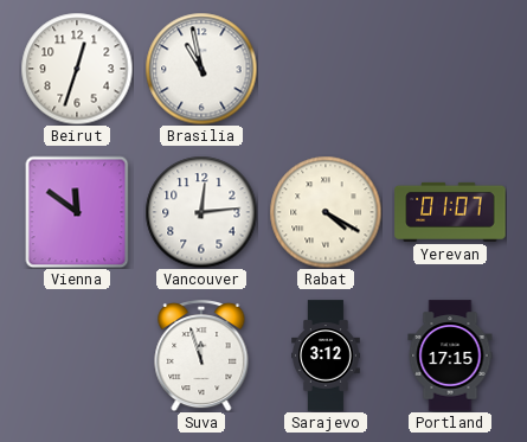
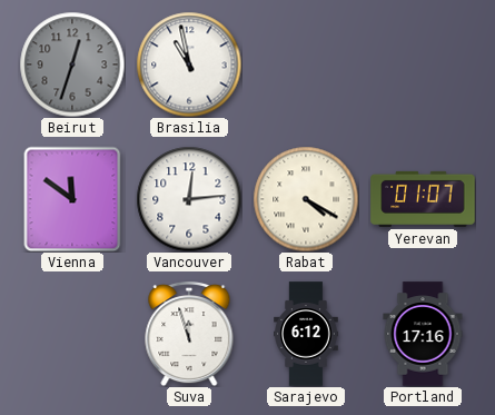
Beirut dial: white -> grey
Sarajevo: 3:12 -> 6:12
Portland: 17:15 -> 17:16
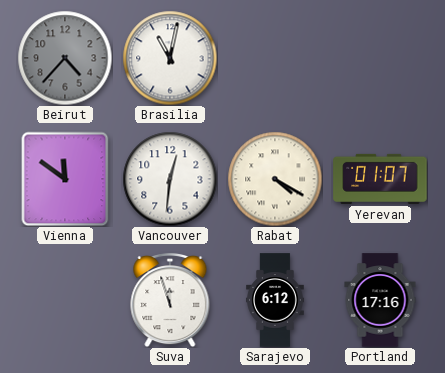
Beirut: 12:33 -> 4:37
Brasilia: 10:58 -> 11:02
Vancouver: 12:14 -> 12:31
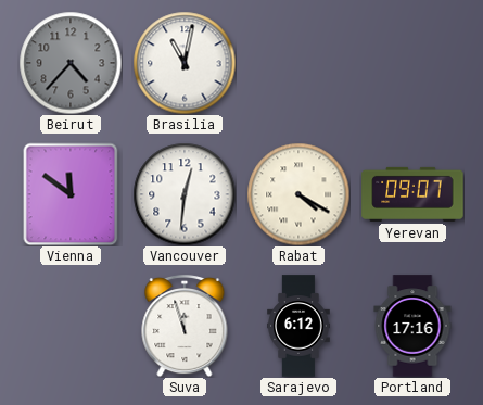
Yerevan: 01:07 -> 09:07
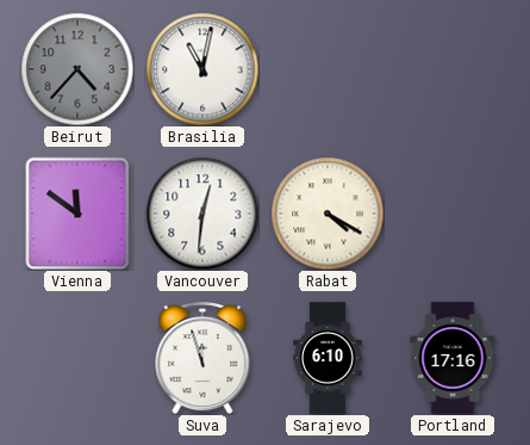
Yerevan: 09:07 -> none
Sarajevo: 6:12 -> 6:10
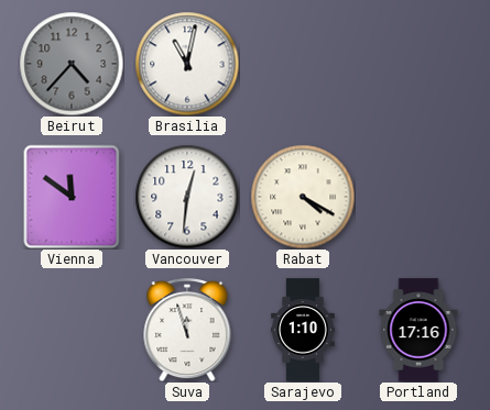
Sarajevo: 6:10 -> 1:10
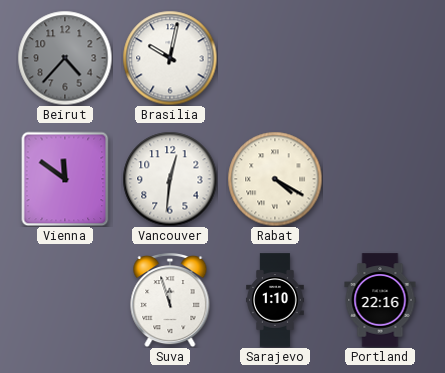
Brasilia: 11:02 -> 10:02
Portland: 17:16 -> 22:16
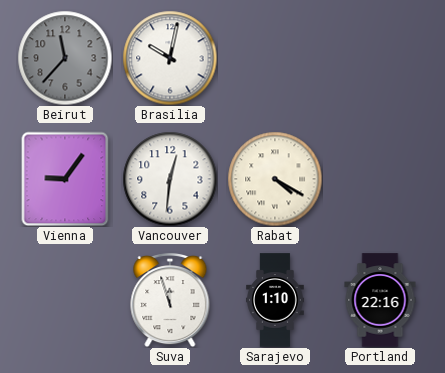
Beirut: 4:37 -> 11:37
Vienna: 11:51 -> 9:06
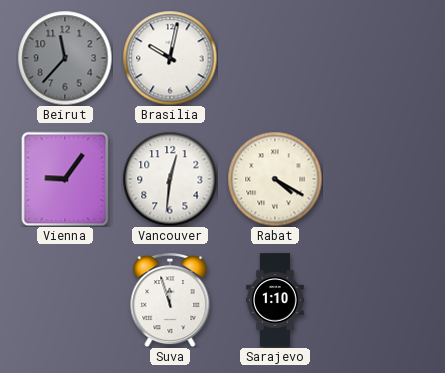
Portland: 22:16 -> none
